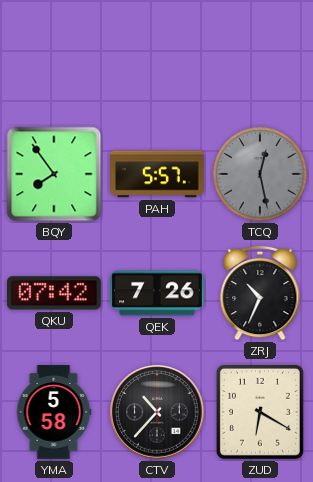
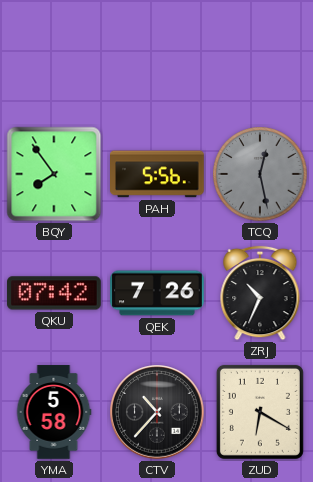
PAH: 5:57 -> 5:56
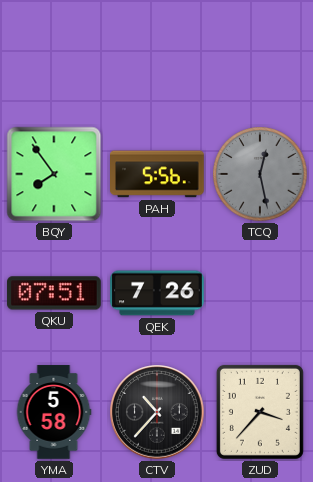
QKU: 07:42 -> 07:51
ZRJ: 10:34 -> none
ZUD: 6:20 -> 3:37
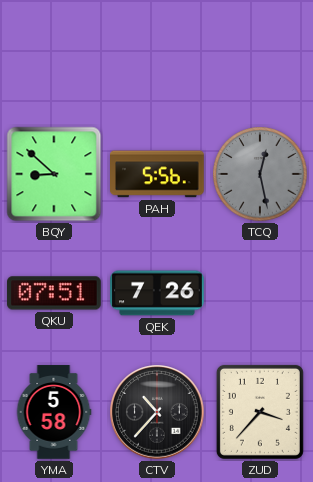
BQY: 7:54 -> 8:52
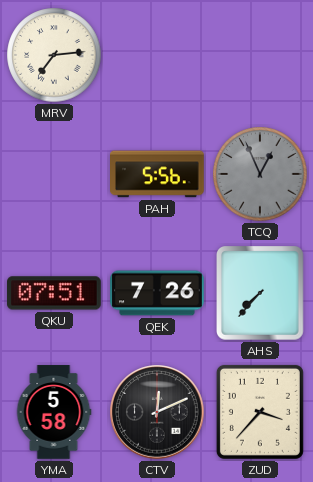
MRV: none -> 7:14
BQY: 8:52 -> none
TCQ: 12:28 -> 12:56
AHS: none -> 7:37
CTV: 10:37 -> 12:11
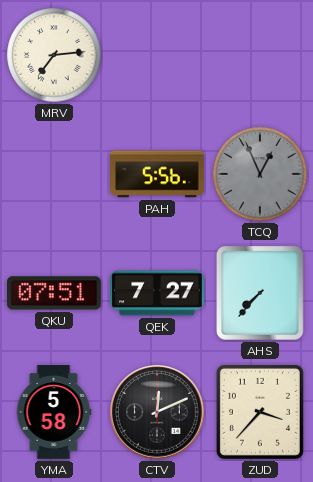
QEK: 7:26 -> 7:27
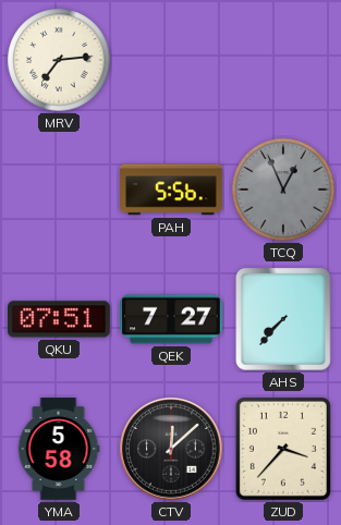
CTV: 12:11 -> 12:08
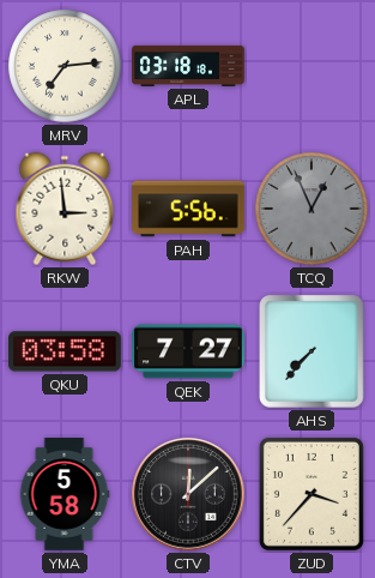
APL: none -> 03:18
RKW: none -> 2:59
QKU: 07:51 -> 03:58
